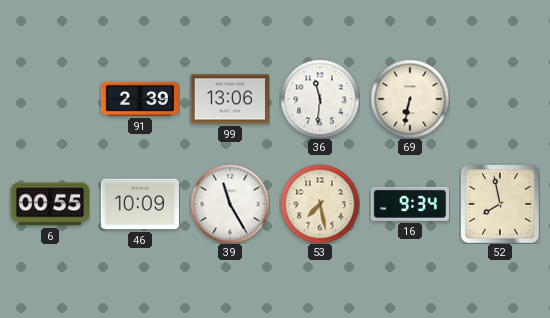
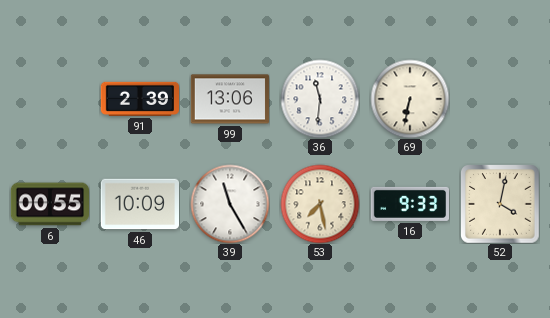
16: 9:34 -> 9:33
52: 7:58 -> 4:02
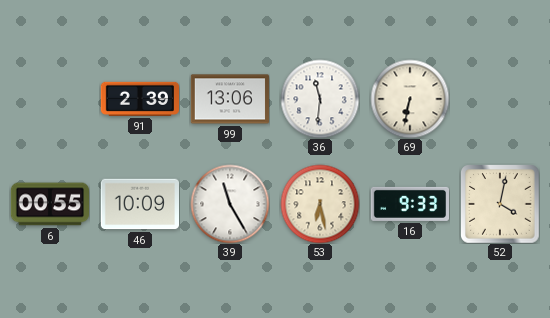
53: 7:28 -> 6:28
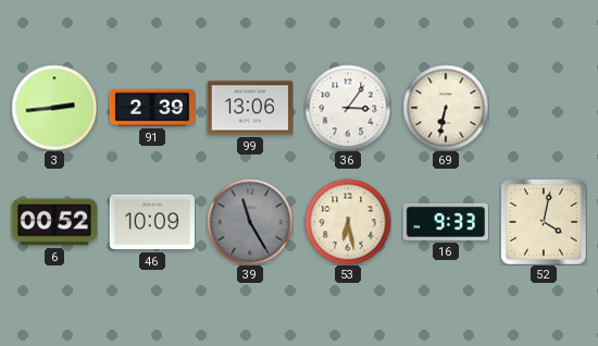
3: none -> 2:44
36: 11:31 -> 3:06
6: 00:55 -> 00:52
39 dial: white -> grey
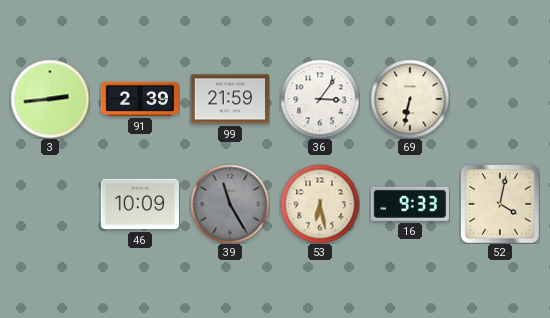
99: 13:06 -> 21:59
6: 00:52 -> none
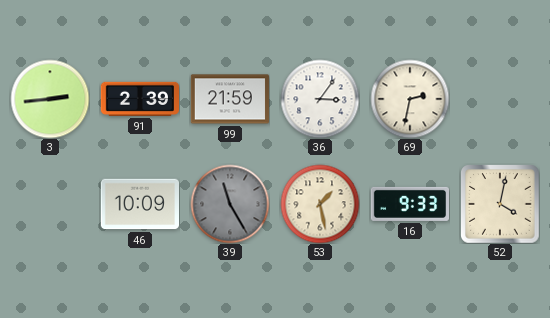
69: 6:32 -> 2:32
53: 6:28 -> 1:28
